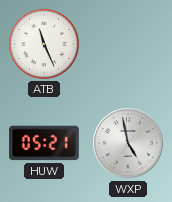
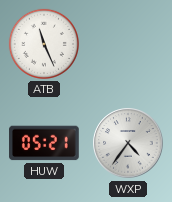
WXP: 4:58 -> 4:36
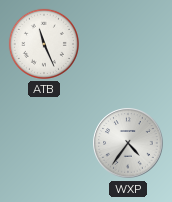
HUW: 05:21 -> none
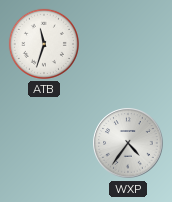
ATB: 11:26 -> 11:33
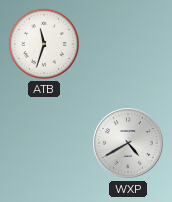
WXP: 4:36 -> 4:40
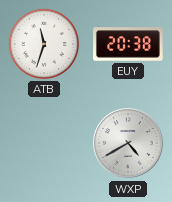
EUY: none -> 20:38
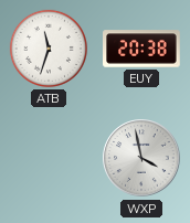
WXP: 4:40 -> 3:58
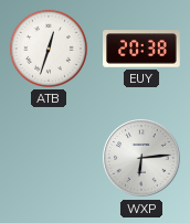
ATB: 11:33 -> 12:33
WXP: 3:58 -> 6:14
